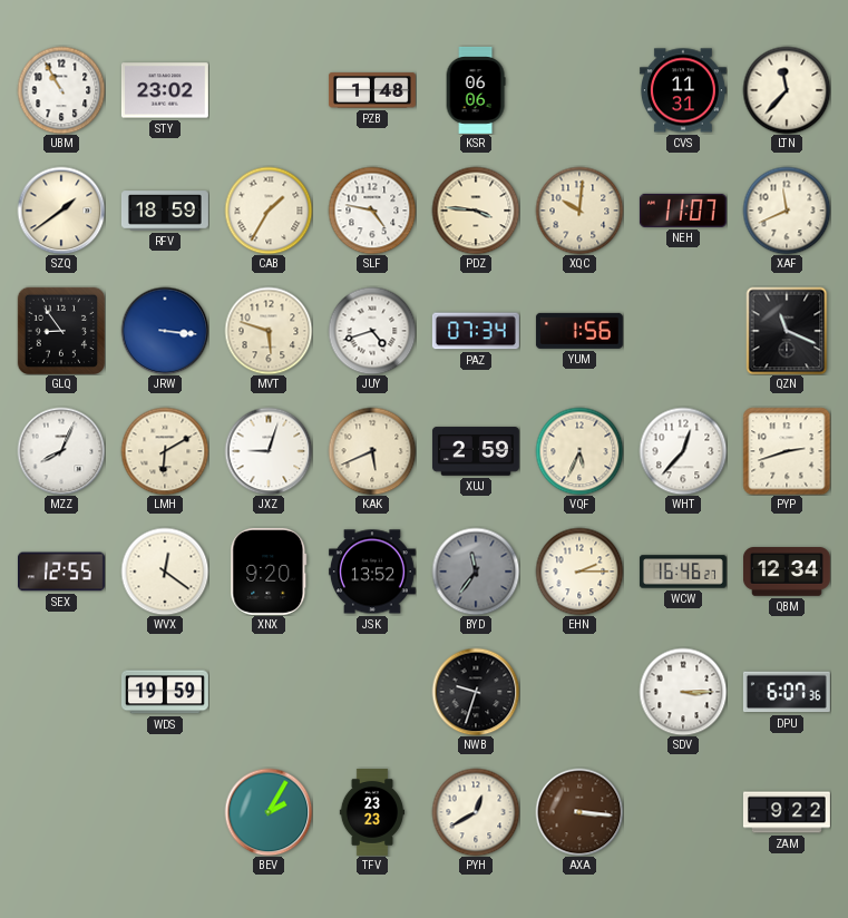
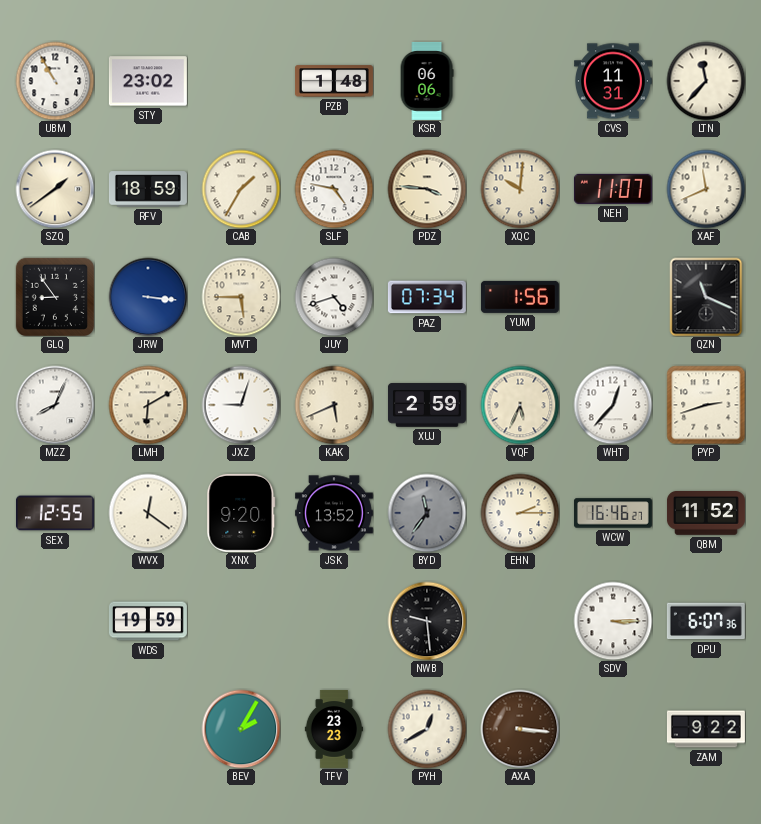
MVT: 5:48 -> 5:45
QBM: 12:34 -> 11:52
NWB: 9:33 -> 9:29
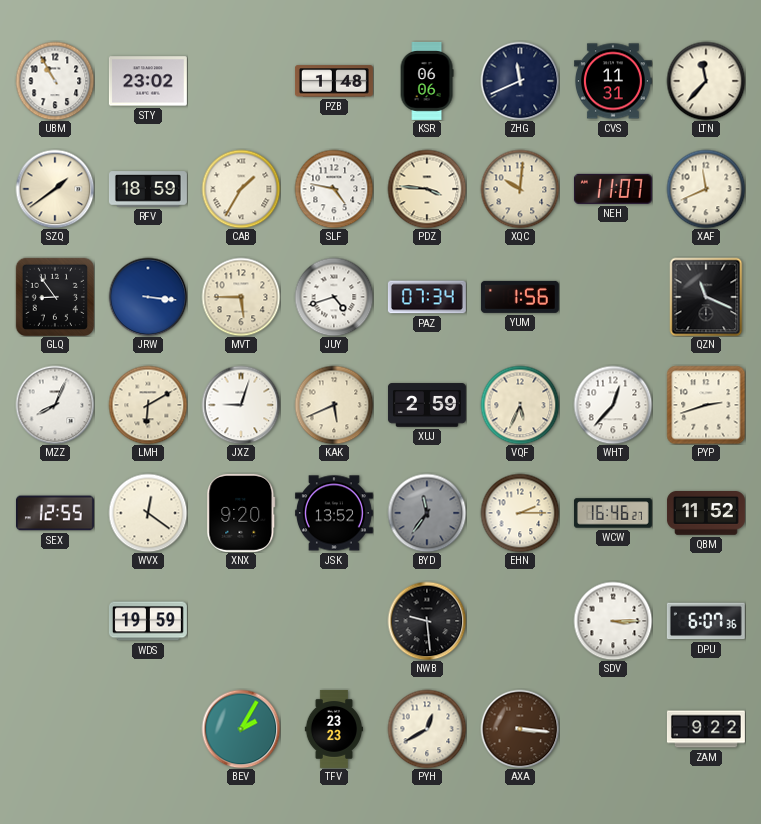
ZHG: none -> 11:41
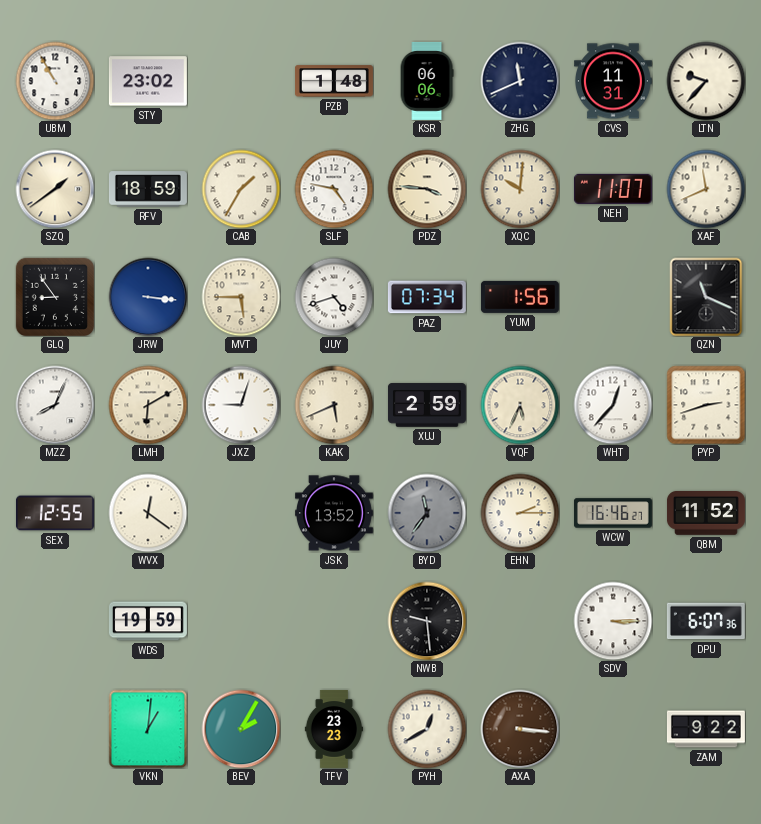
LTN: 11:37 -> 9:37
XNX: 9:20 -> none
VKN: none -> 1:01
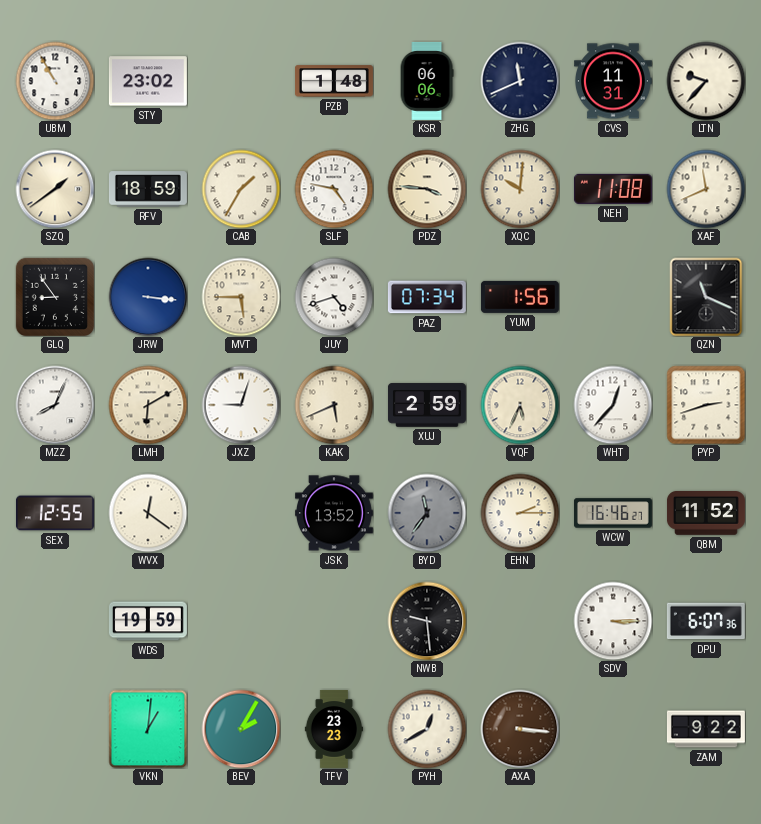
NEH: 11:07 -> 11:08
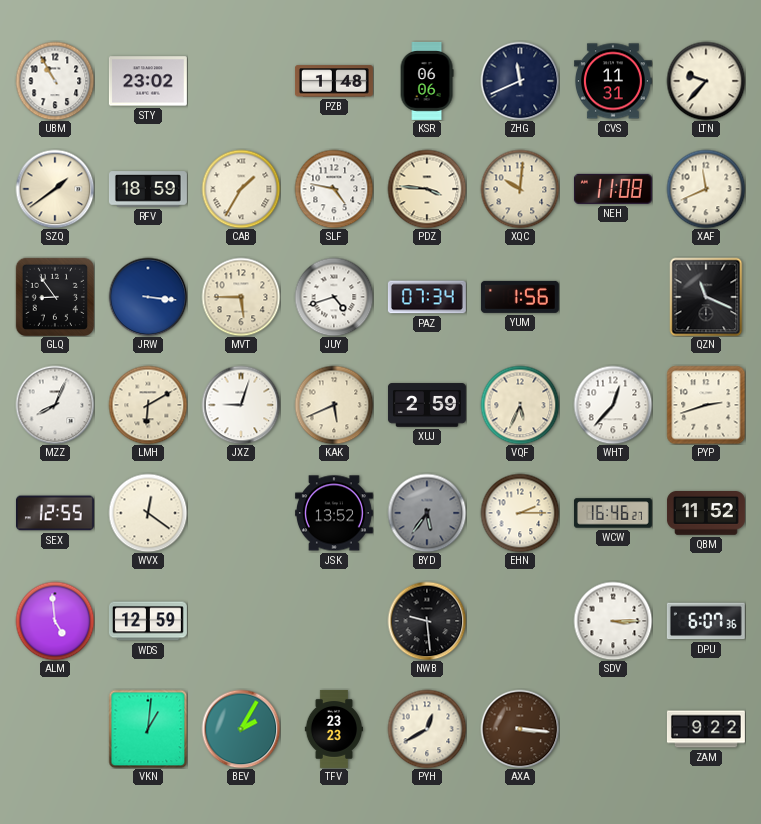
BYD: 11:36 -> 5:36
ALM: none -> 4:59
WDS: 19:59 -> 12:59
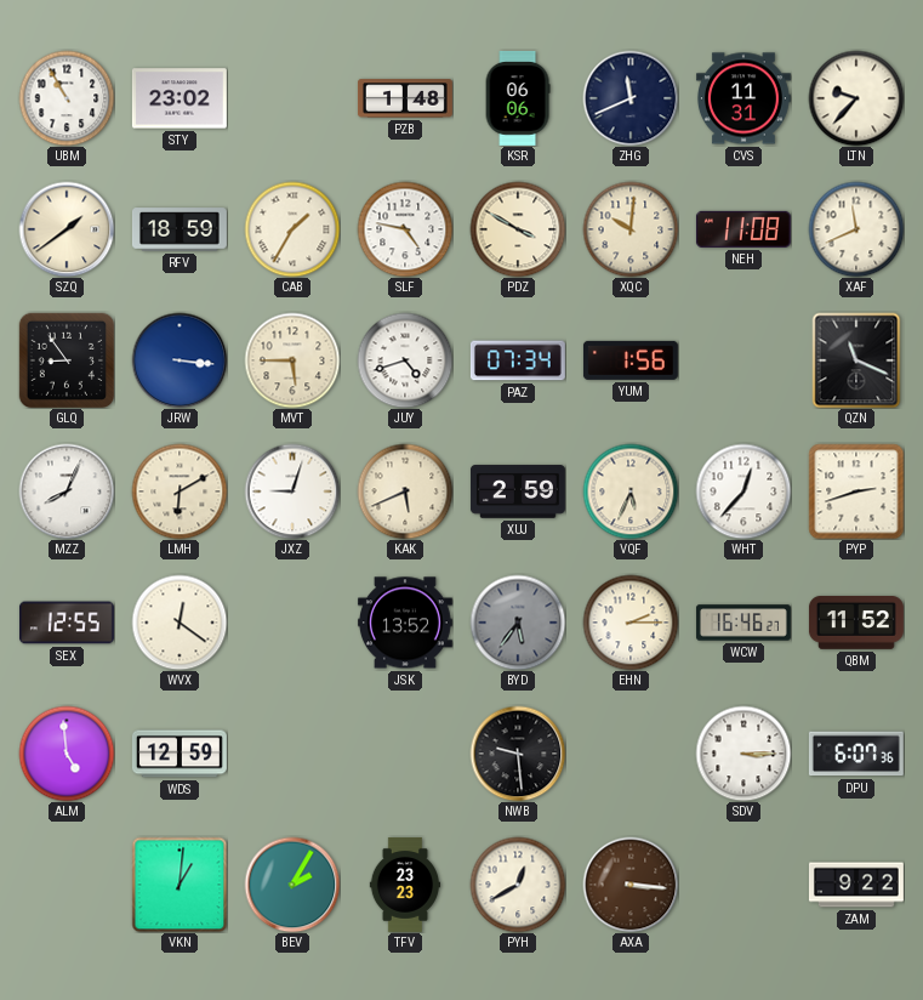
PDZ: 3:46 -> 3:50
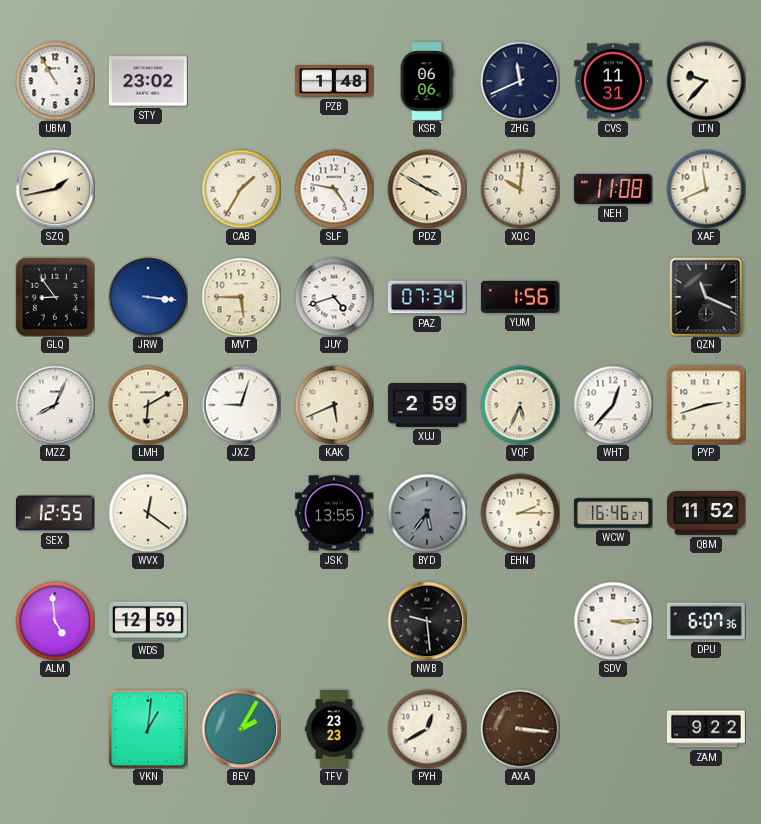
SZQ: 1:39 -> 1:43
RFV: 18:59 -> none
JSK: 13:52 -> 13:55
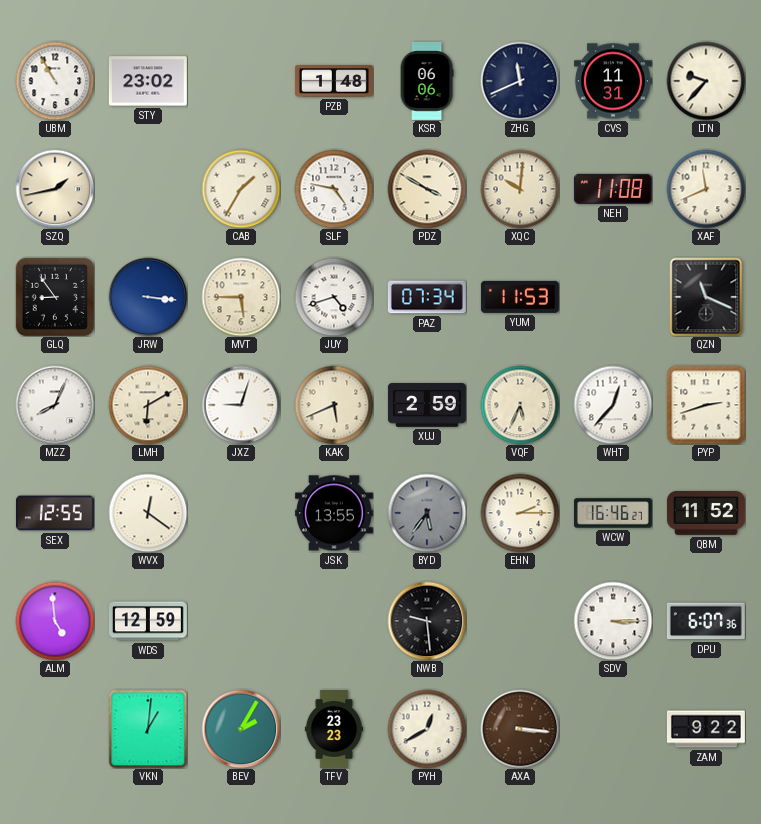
YUM: 1:56 -> 11:53
